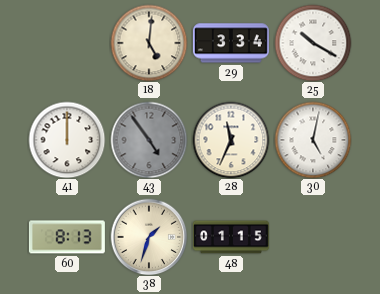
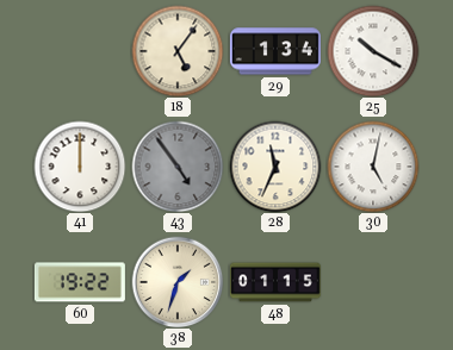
18: 5:01 -> 5:06
29: 3:34 -> 1:34
60: 8:13 -> 19:22
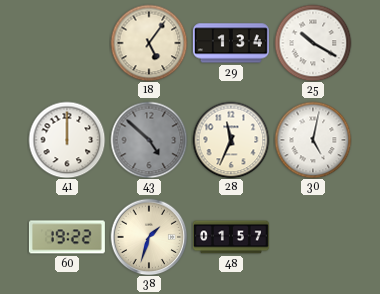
43: 4:54 -> 4:52
48: 01:15 -> 01:57
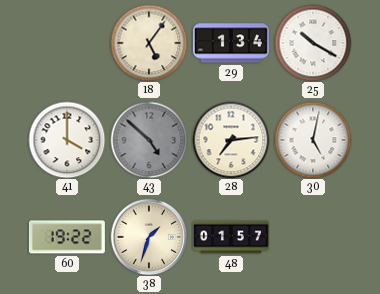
41: 12:00 -> 4:00
28: 11:34 -> 7:14
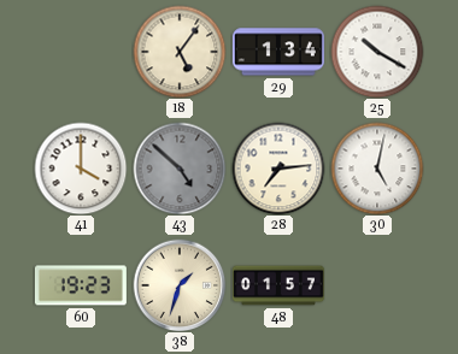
60: 19:22 -> 19:23
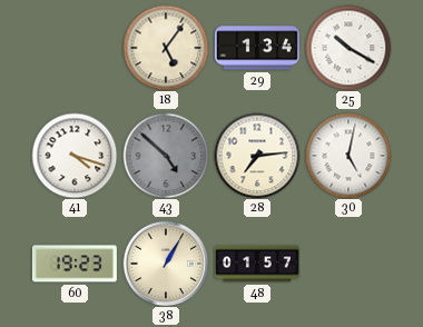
41: 4:00 -> 4:18
38: 1:33 -> 1:05
